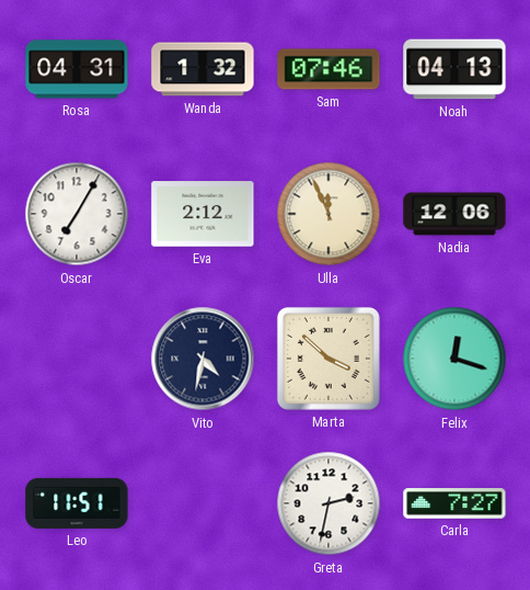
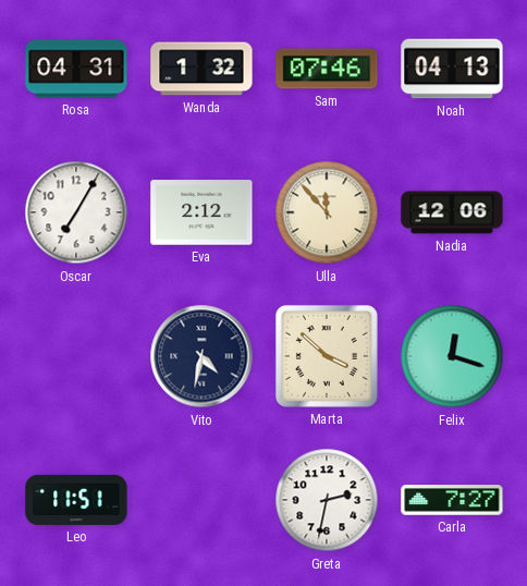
Ulla: 11:56 -> 11:53
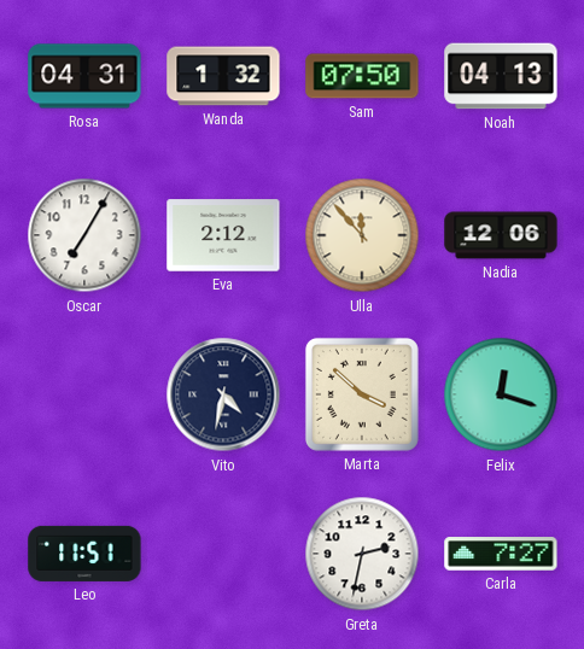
Sam: 07:46 -> 07:50
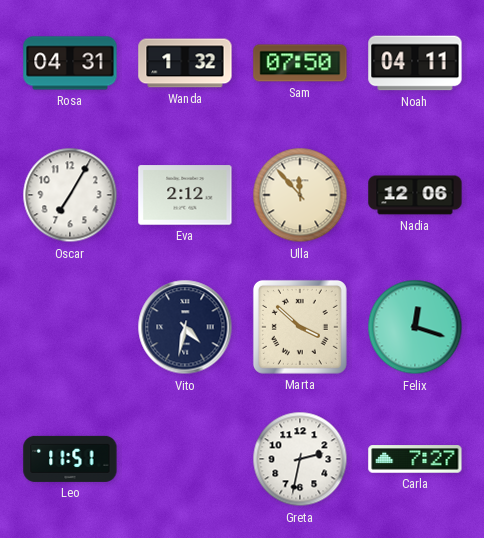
Noah: 04:13 -> 04:11
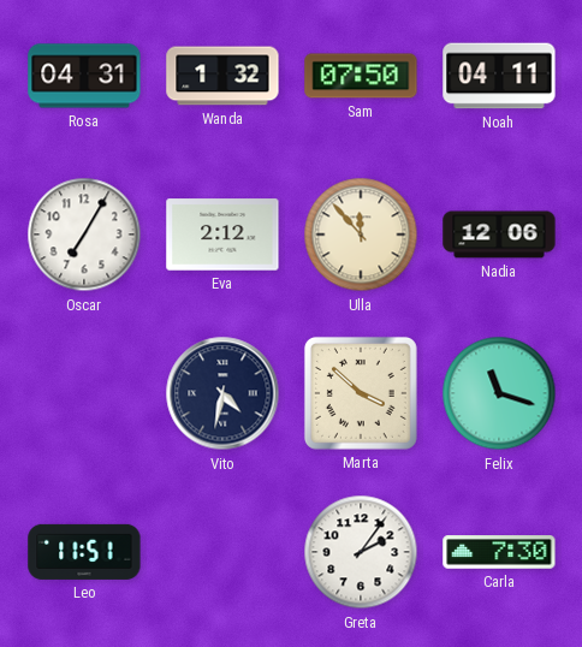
Felix: 12:18 -> 11:18
Greta: 2:32 -> 2:06
Carla: 7:27 -> 7:30
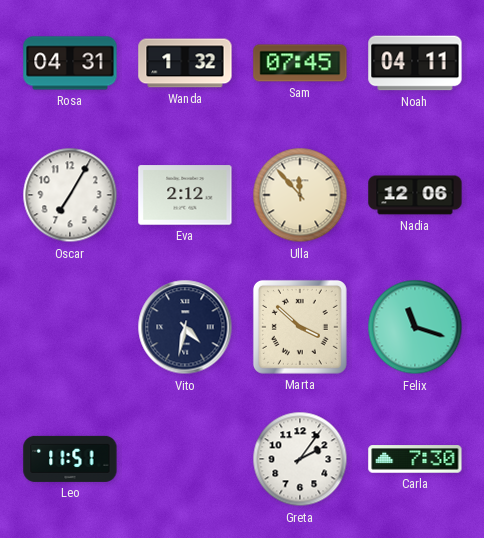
Sam: 07:50 -> 07:45
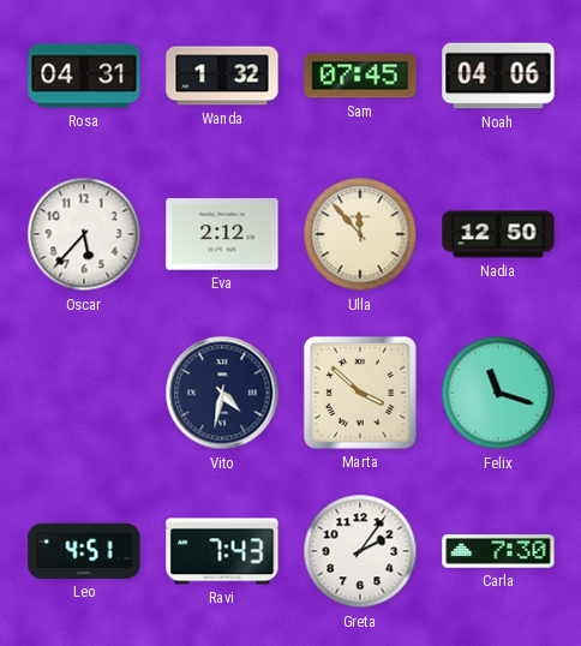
Noah: 04:11 -> 04:06
Oscar: 7:05 -> 5:37
Nadia: 12:06 -> 12:50
Leo: 11:51 -> 4:51
Ravi: none -> 7:43
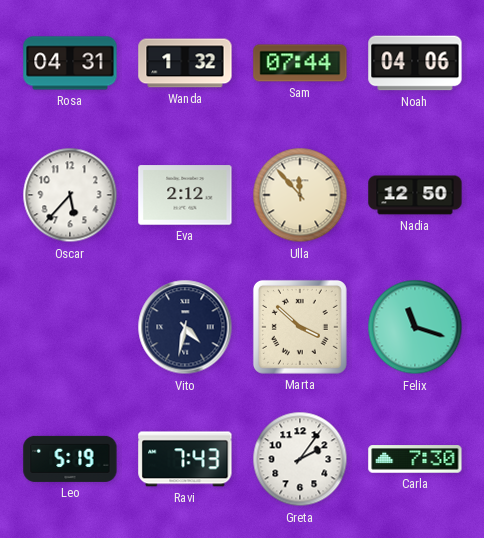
Sam: 07:45 -> 07:44
Leo: 4:51 -> 5:19
